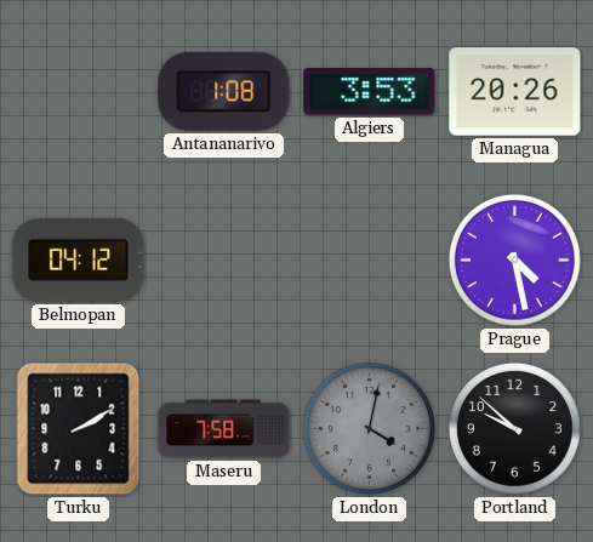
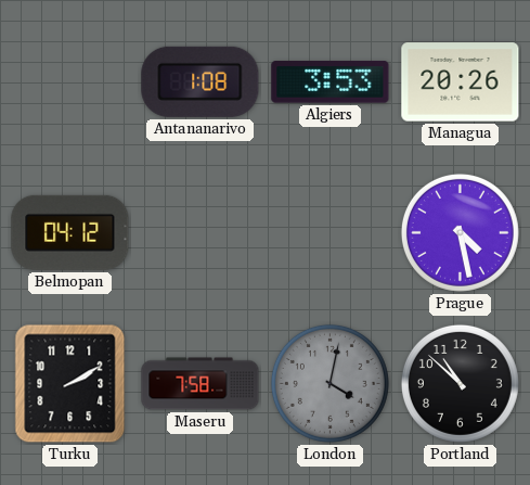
Portland: 9:52 -> 10:52
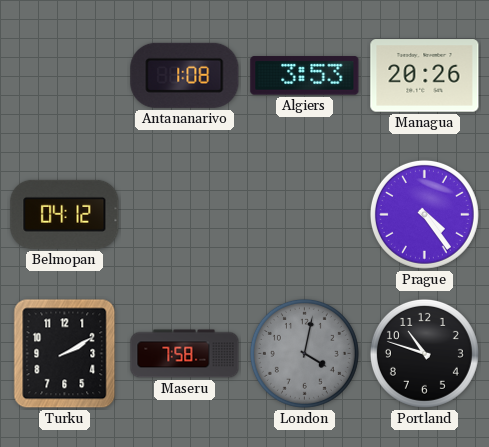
Prague: 4:28 -> 4:24
Portland: 10:52 -> 10:48
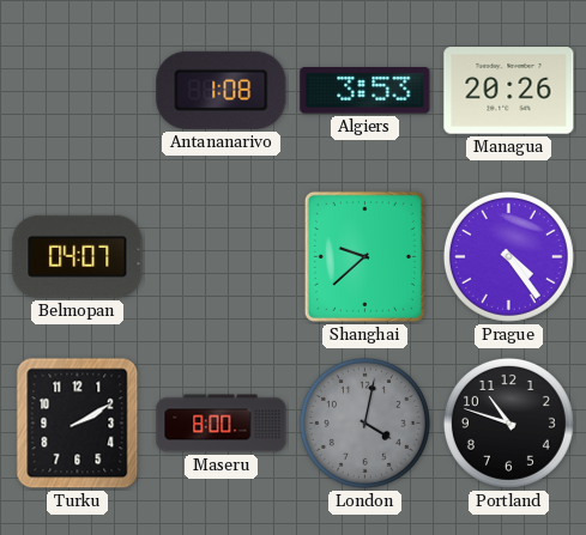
Belmopan: 04:12 -> 04:07
Shanghai: none -> 9:38
Maseru: 7:58 -> 8:00
